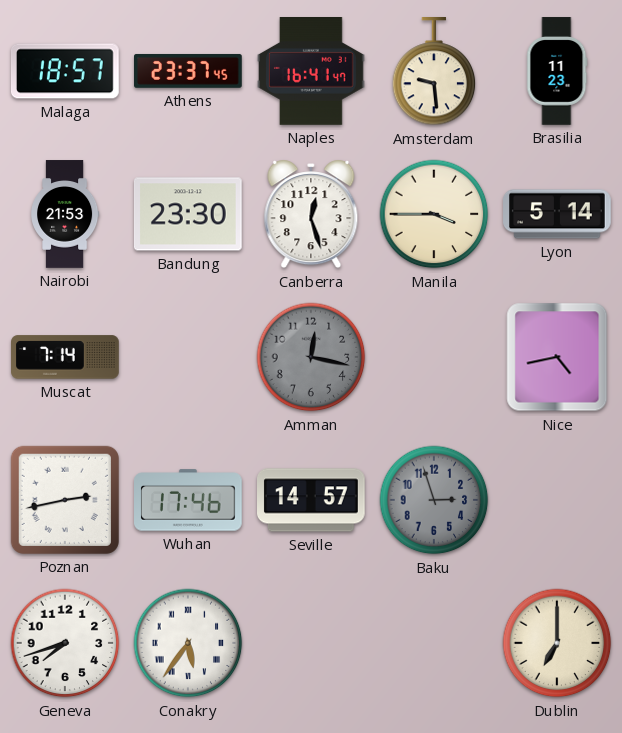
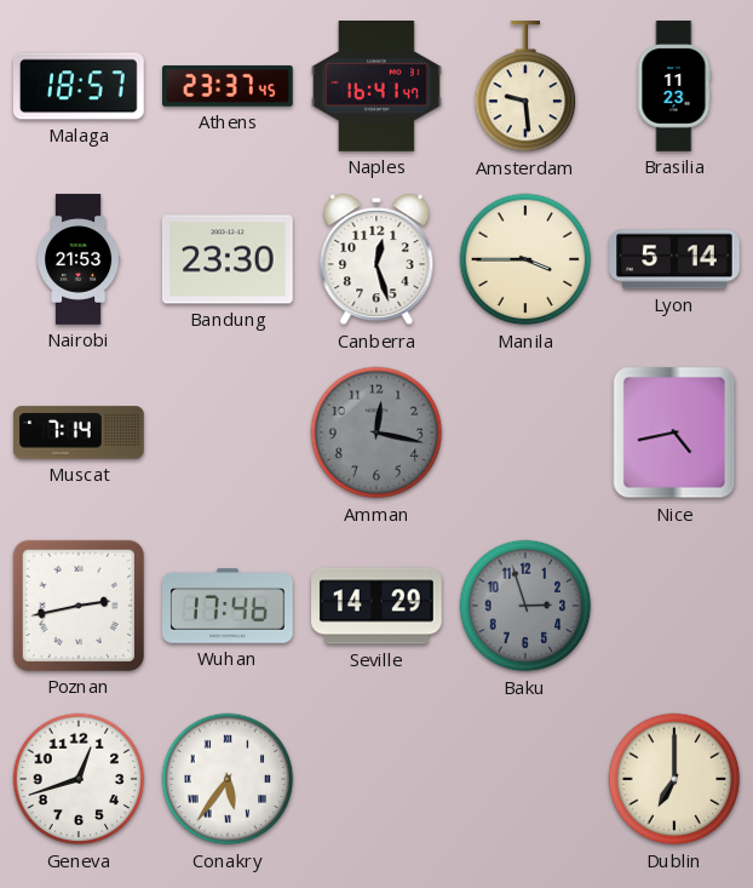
Seville: 14:57 -> 14:29
Geneva: 7:42 -> 12:42
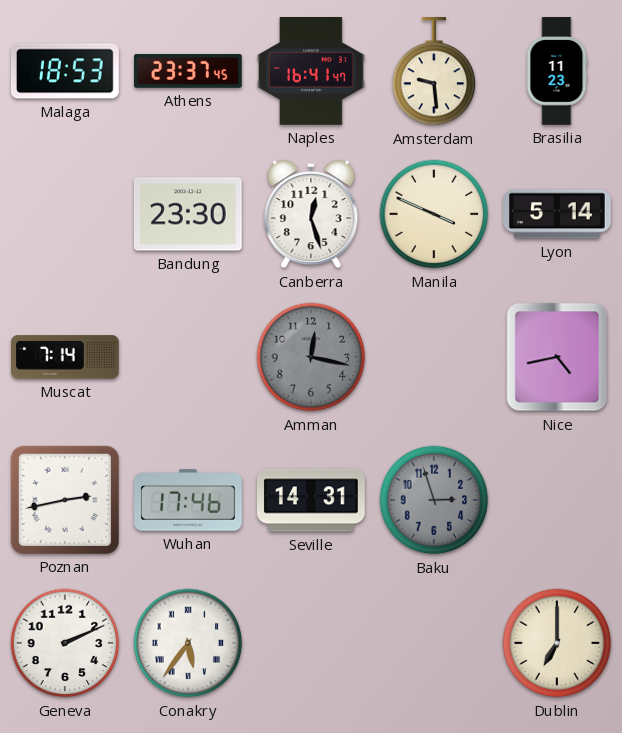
Malaga: 18:57 -> 18:53
Nairobi: 21:53 -> none
Manila: 3:45 -> 3:49
Seville: 14:29 -> 14:31
Geneva: 12:42 -> 2:11
